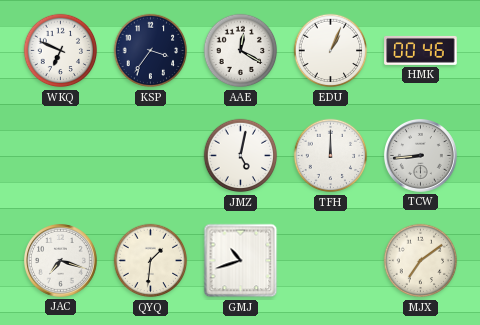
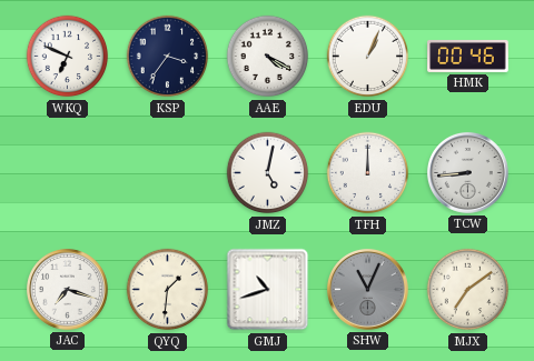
AAE: 12:20 -> 4:20
SHW: none -> 11:04
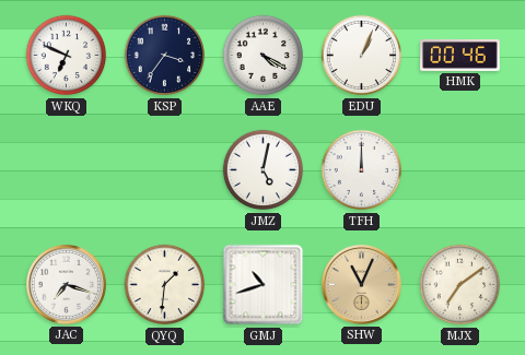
TCW: 8:44 -> none
SHW dial: grey -> champagne
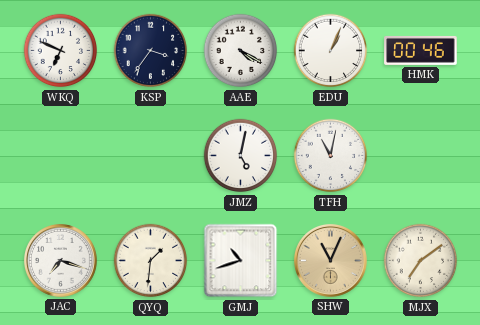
TFH: 12:00 -> 11:02
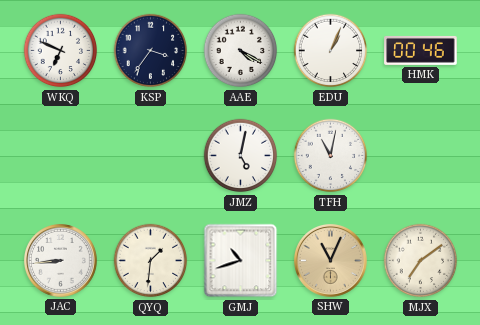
JAC: 7:18 -> 8:44
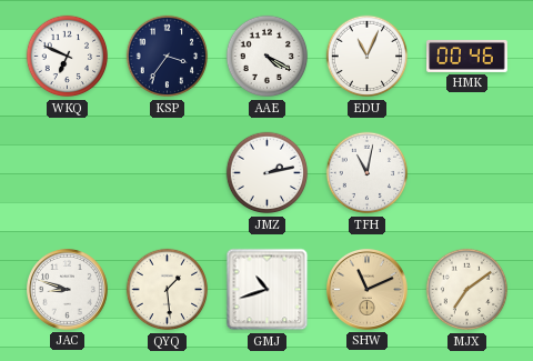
EDU: 1:04 -> 11:04
JMZ: 5:02 -> 2:13
JAC: 8:44 -> 8:48
QYQ: 1:31 -> 1:29
SHW: 11:04 -> 11:11
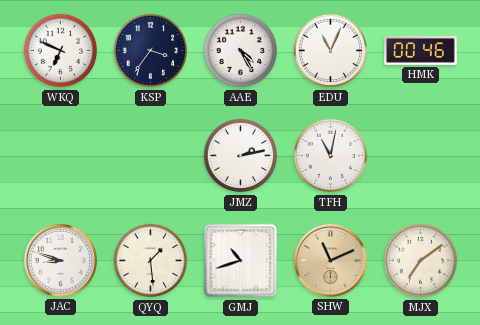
AAE: 4:20 -> 4:25
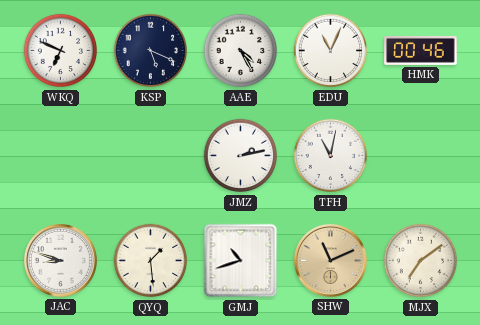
KSP: 3:36 -> 5:19
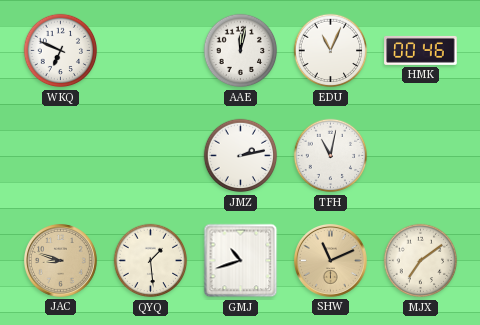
KSP: 5:19 -> none
AAE: 4:25 -> 12:02
JAC dial: white -> champagne
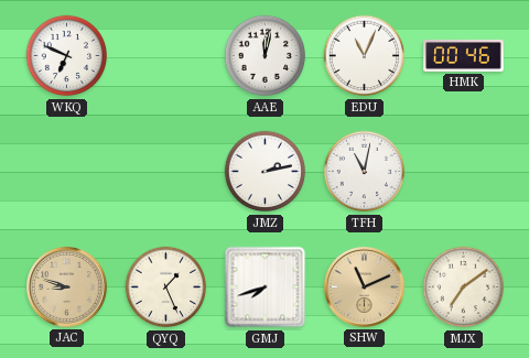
QYQ: 1:29 -> 1:26
GMJ: 10:42 -> 7:42
